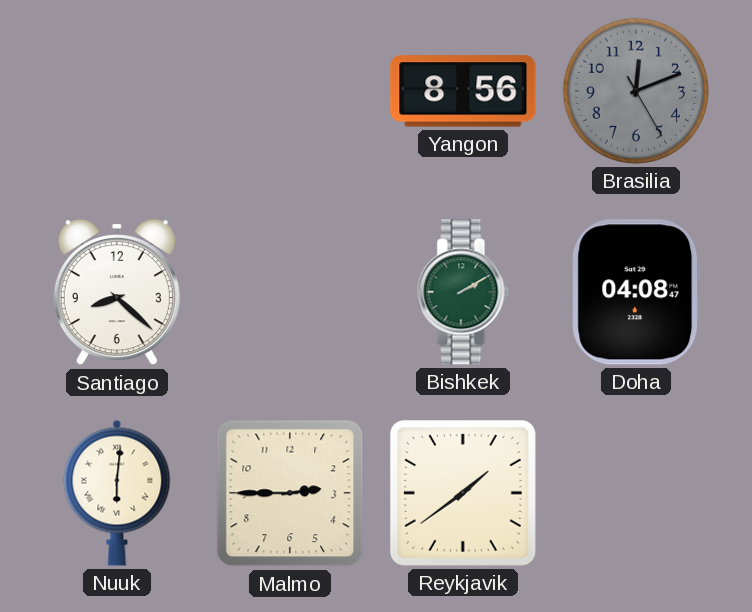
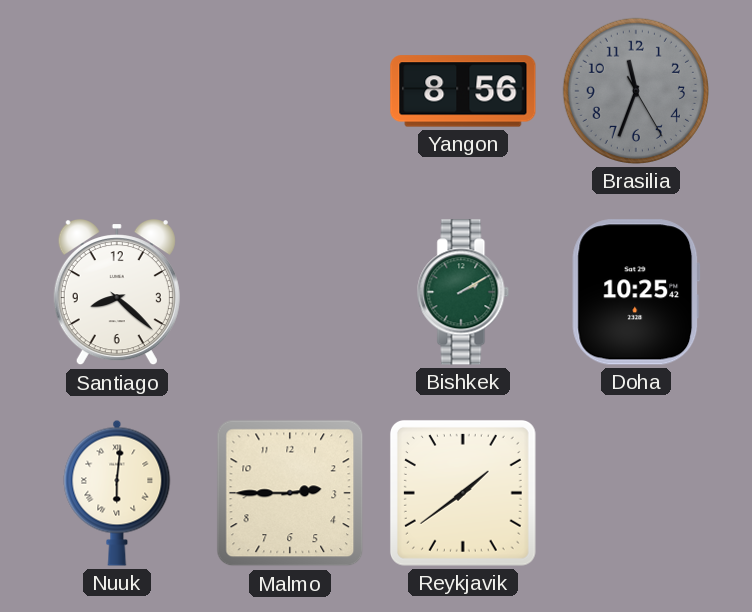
Brasilia: 12:11 -> 11:33
Doha: 04:08 -> 10:25
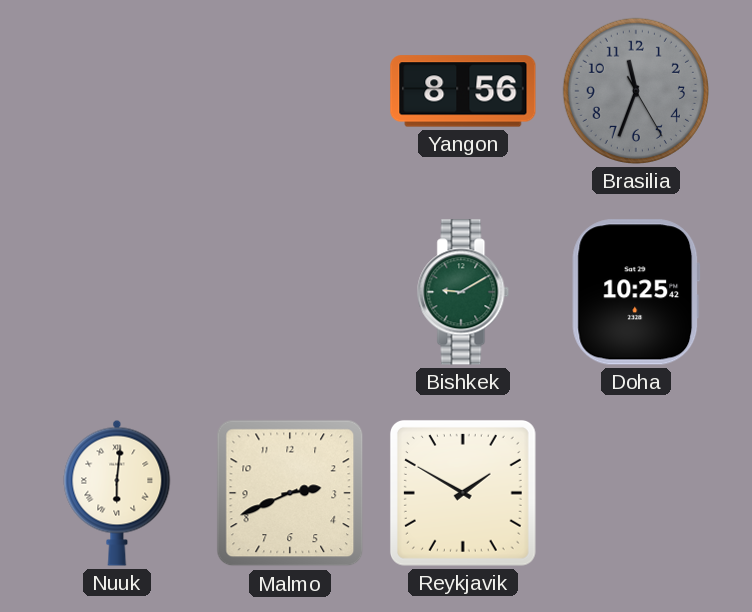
Santiago: 8:22 -> none
Bishkek: 2:10 -> 9:10
Malmo: 2:45 -> 2:41
Reykjavik: 1:39 -> 1:50
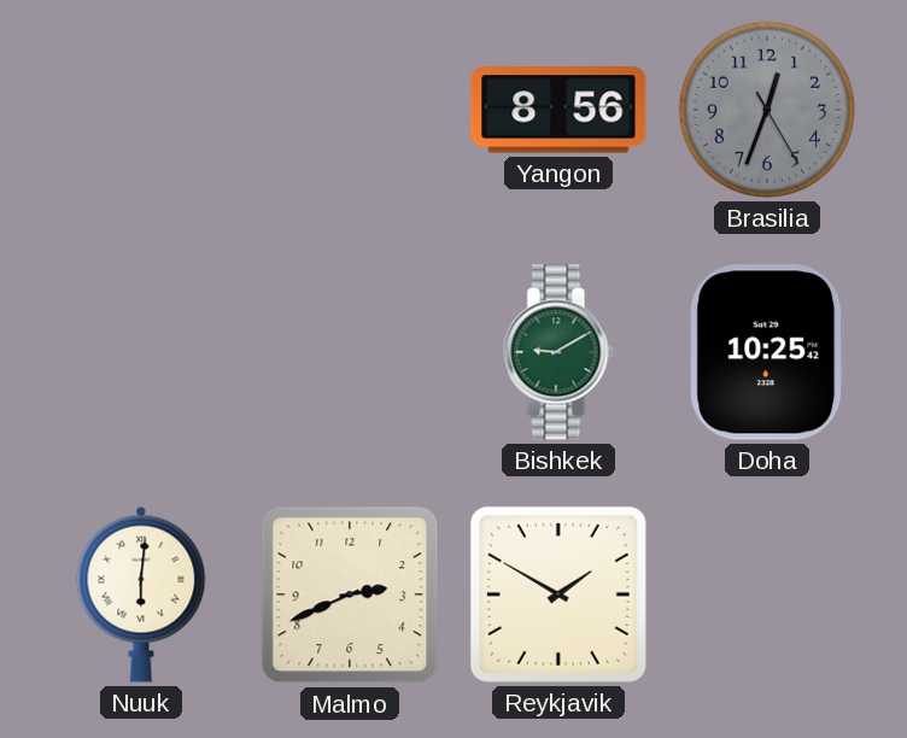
Brasilia: 11:33 -> 12:33
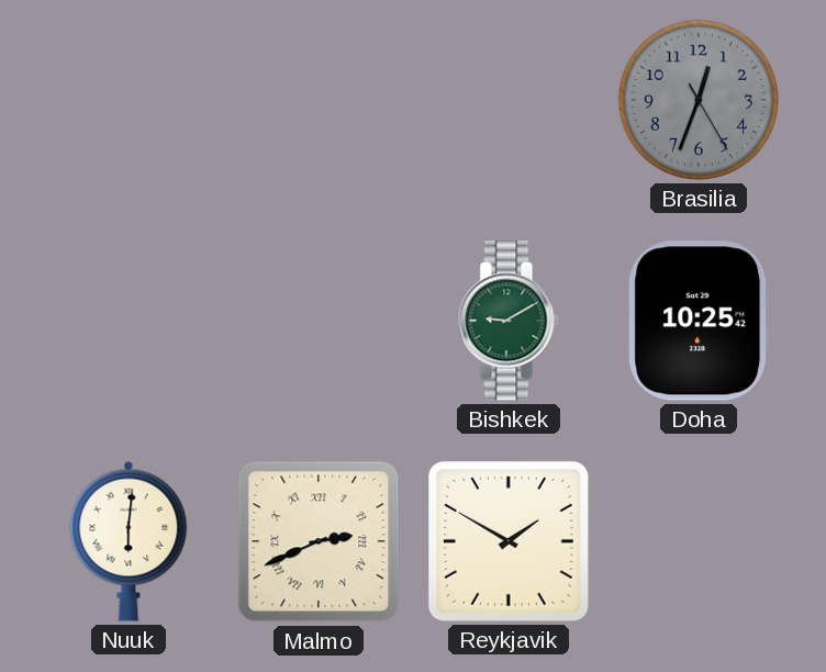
Yangon: 8:56 -> none
Malmo numerals: Arabic -> Roman
